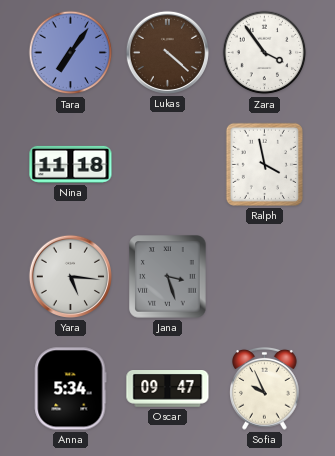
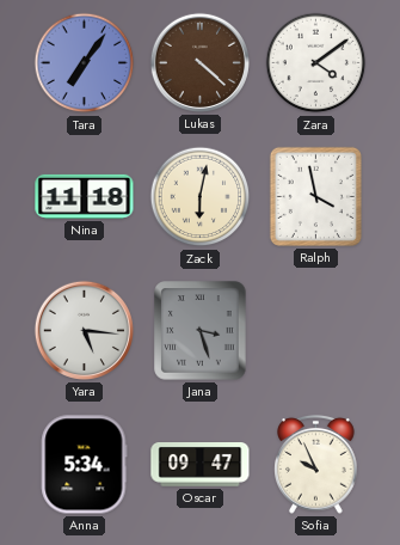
Zara: 3:54 -> 4:09
Zack: none -> 6:02
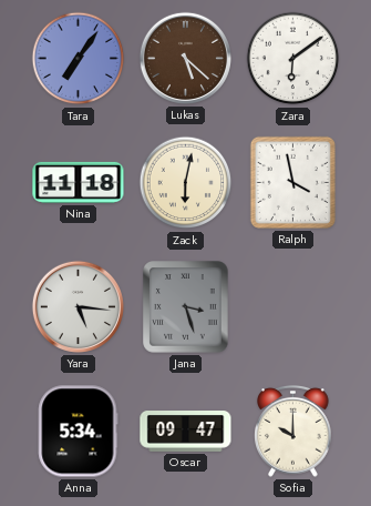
Lukas: 4:22 -> 5:22
Zara: 4:09 -> 6:09
Sofia: 9:56 -> 10:00
